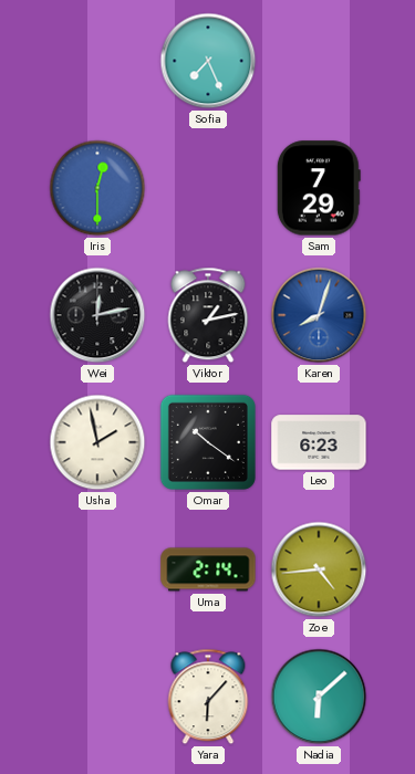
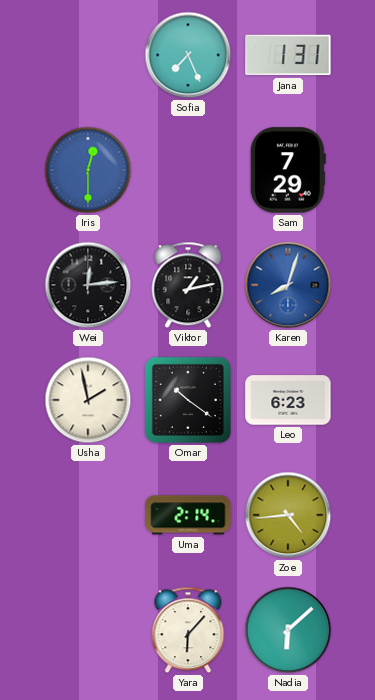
Jana: none -> 1:31
Wei: 12:13 -> 12:14
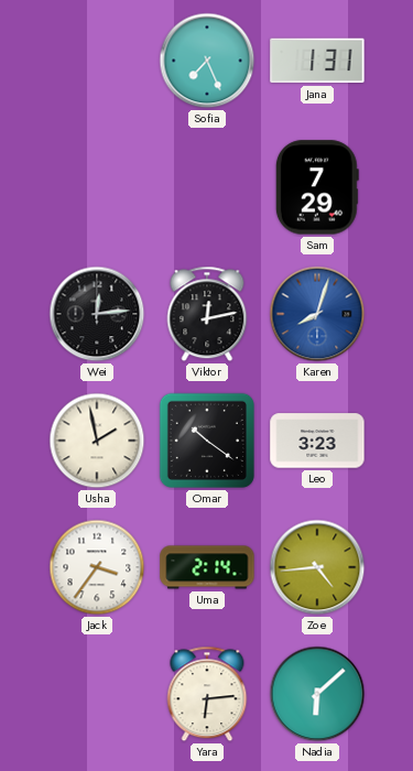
Iris: 12:30 -> none
Viktor: 1:13 -> 12:13
Leo: 6:23 -> 3:23
Jack: none -> 3:36
Yara: 6:07 -> 6:14
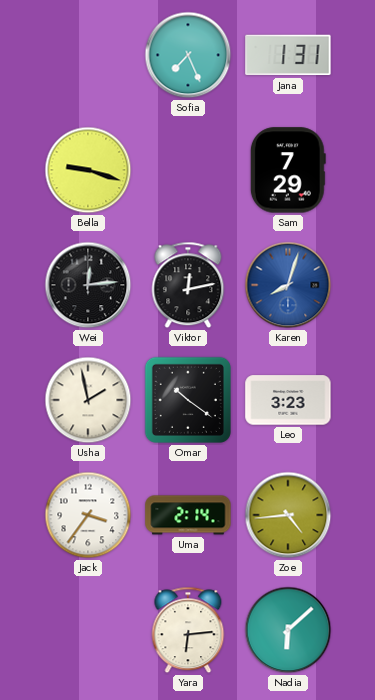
Bella: none -> 9:18
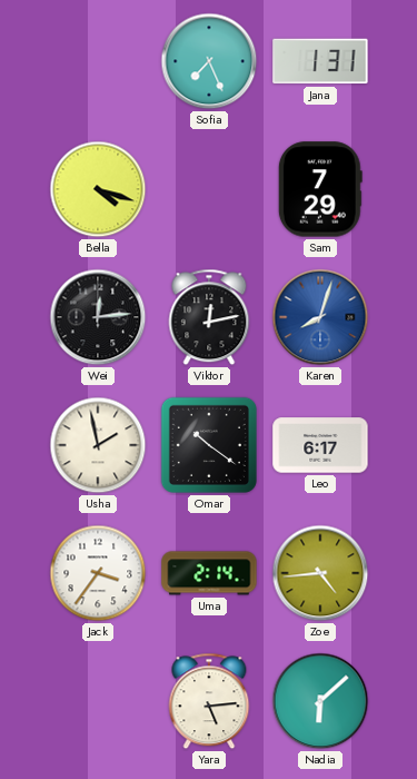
Bella: 9:18 -> 4:18
Leo: 3:23 -> 6:17
Yara: 6:14 -> 5:14
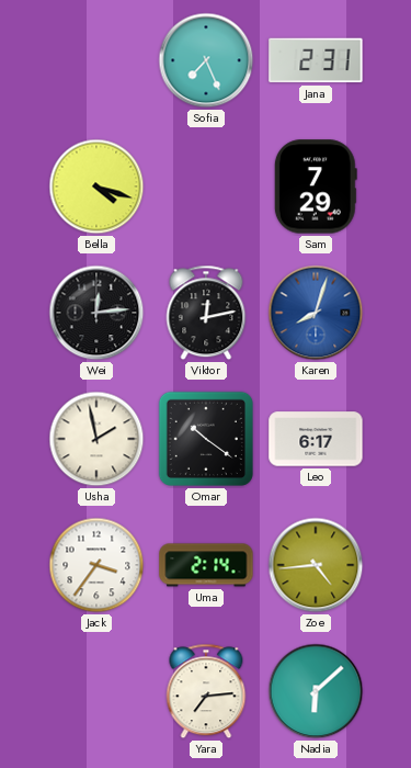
Jana: 1:31 -> 2:31
Yara: 5:14 -> 7:14
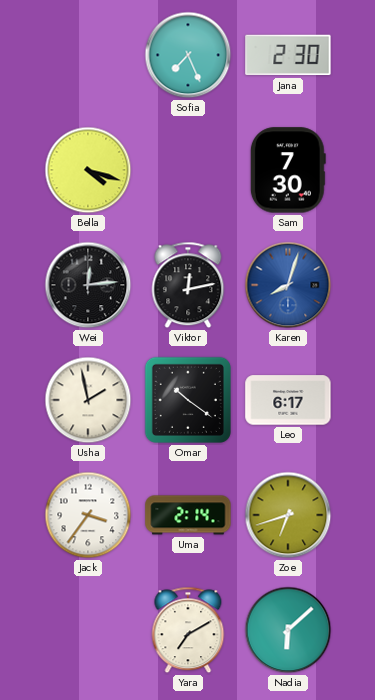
Jana: 2:31 -> 2:30
Sam: 7:29 -> 7:30
Zoe: 4:44 -> 6:42
Yara: 7:14 -> 7:10
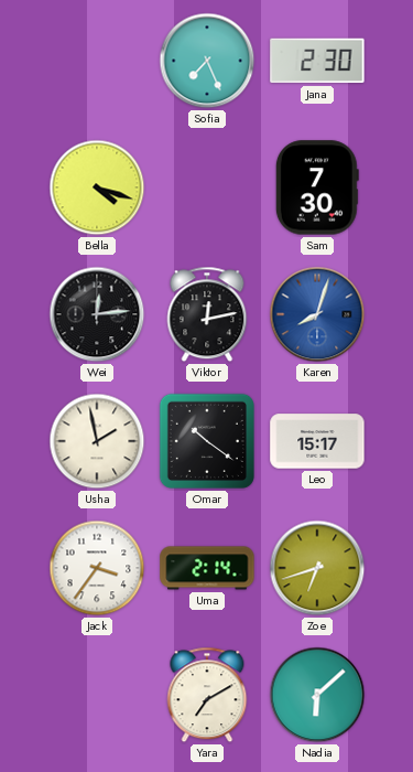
Leo: 6:17 -> 15:17
